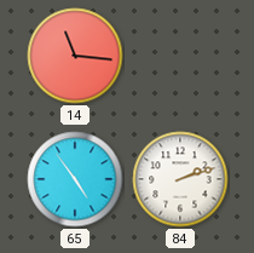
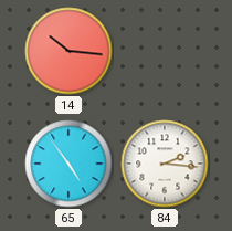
14: 11:16 -> 10:16
84: 2:12 -> 2:16
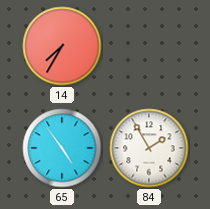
14: 10:16 -> 7:35
84: 2:16 -> 1:55
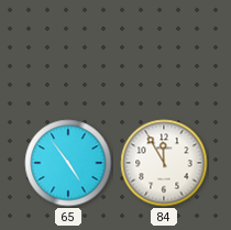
14: 7:35 -> none
84: 1:55 -> 11:55
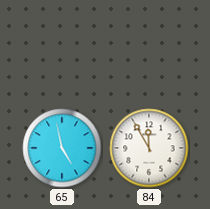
65: 4:54 -> 4:58
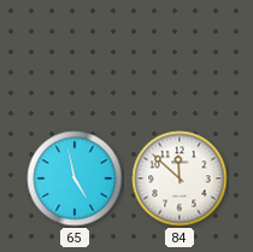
84: 11:55 -> 11:52
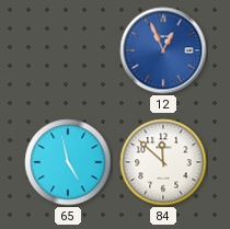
12: none -> 12:56
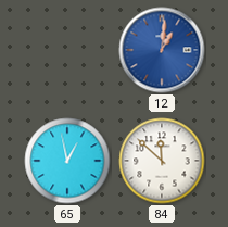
12: 12:56 -> 1:01
65: 4:58 -> 12:58
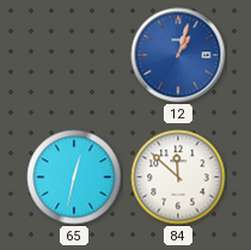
12: 1:01 -> 1:03
65: 12:58 -> 12:32
